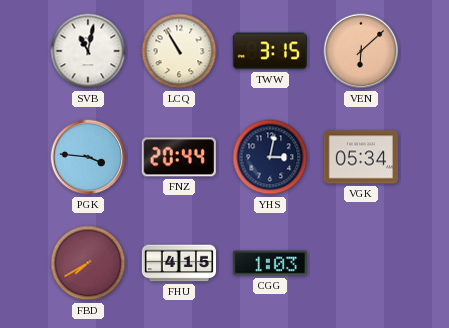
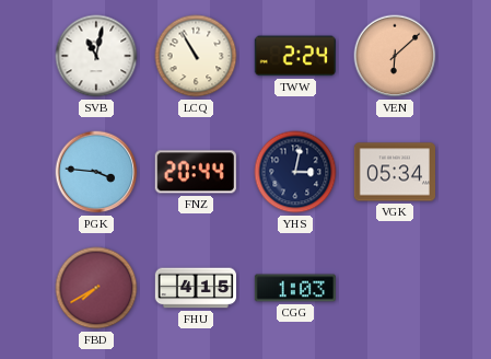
TWW: 3:15 -> 2:24
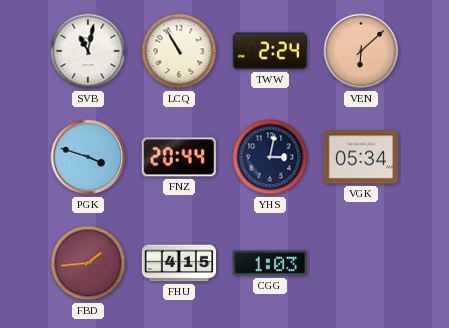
PGK: 3:46 -> 3:48
FBD: 7:40 -> 1:44
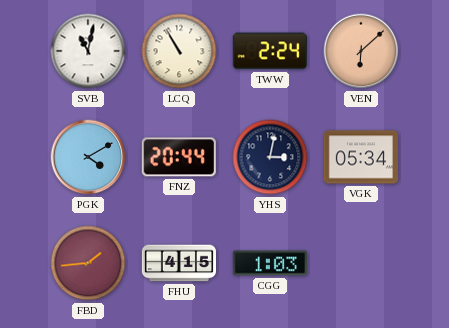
PGK: 3:48 -> 4:10
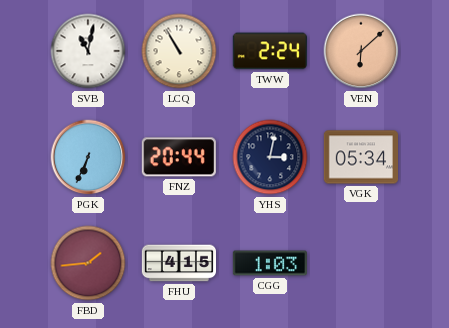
PGK: 4:10 -> 6:34
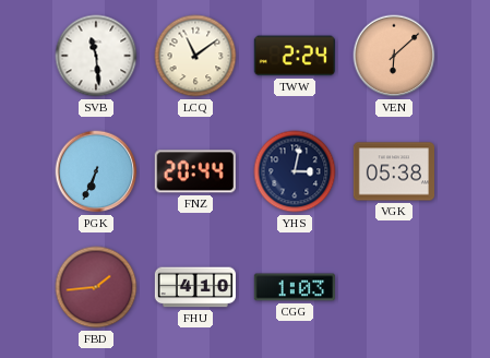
SVB: 11:02 -> 11:29
LCQ: 10:55 -> 11:09
VGK: 05:34 -> 05:38
FHU: 4:15 -> 4:10
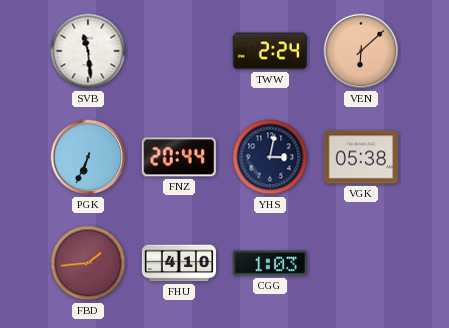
LCQ: 11:09 -> none
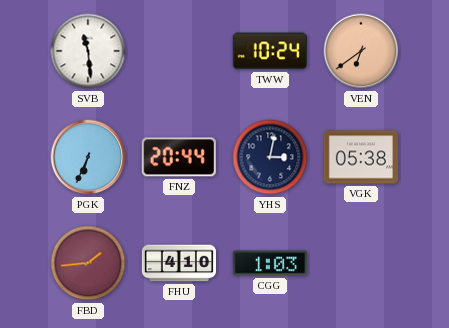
TWW: 2:24 -> 10:24
VEN: 6:08 -> 6:39
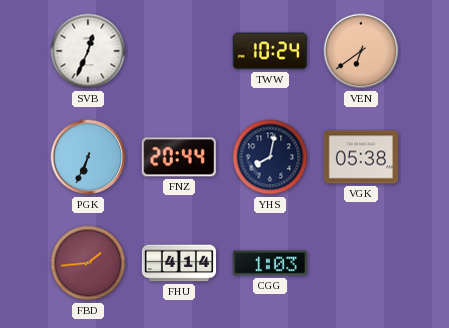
SVB: 11:29 -> 12:34
YHS: 3:02 -> 8:02
FHU: 4:10 -> 4:14
